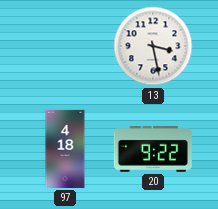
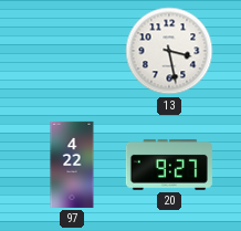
97: 4:18 -> 4:22
20: 9:22 -> 9:27
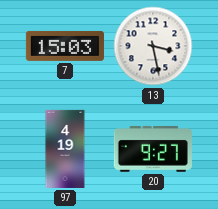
7: none -> 15:03
97: 4:22 -> 4:19
